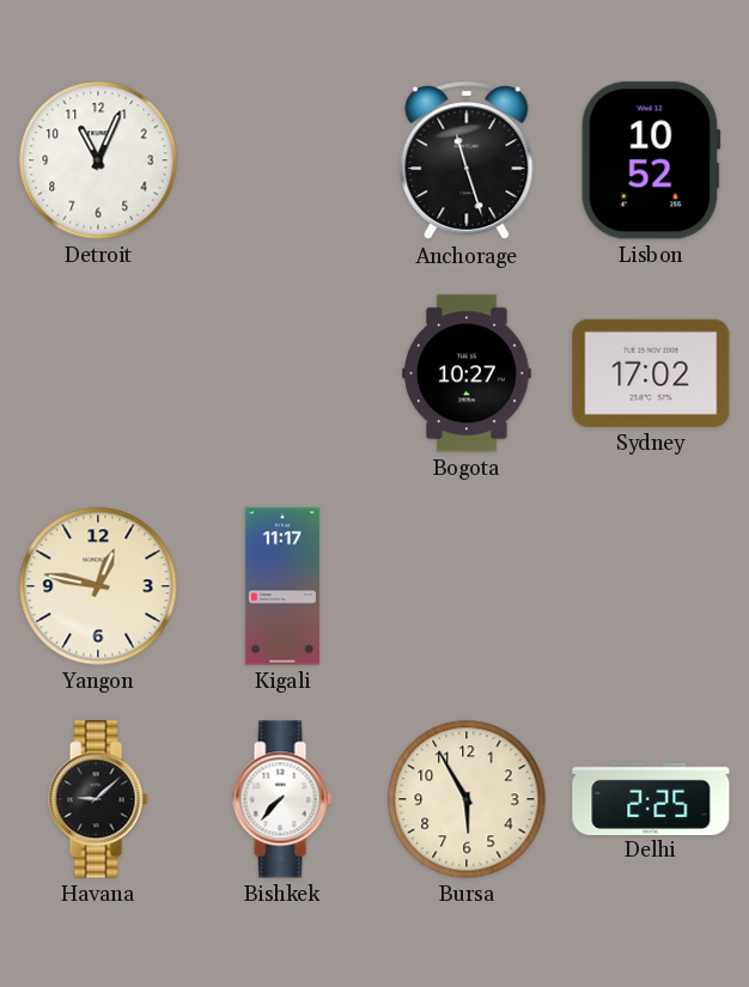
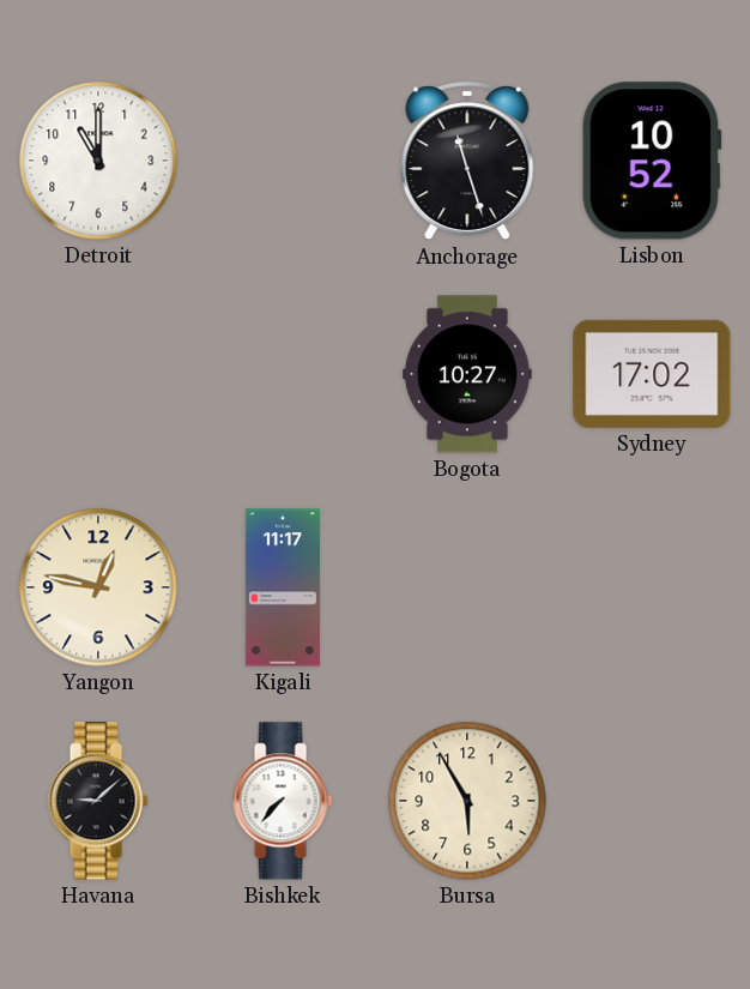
Detroit: 11:04 -> 11:00
Delhi: 2:25 -> none
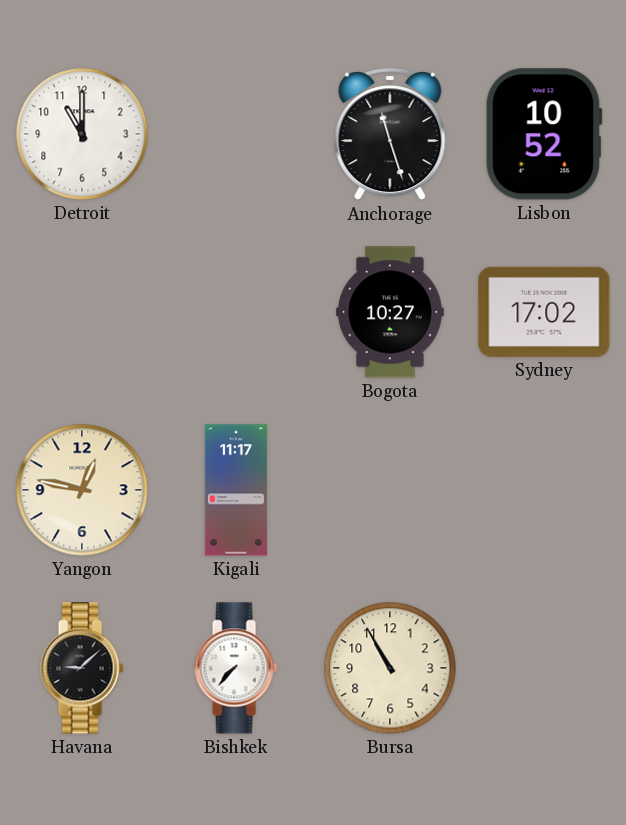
Bursa: 5:55 -> 10:55
